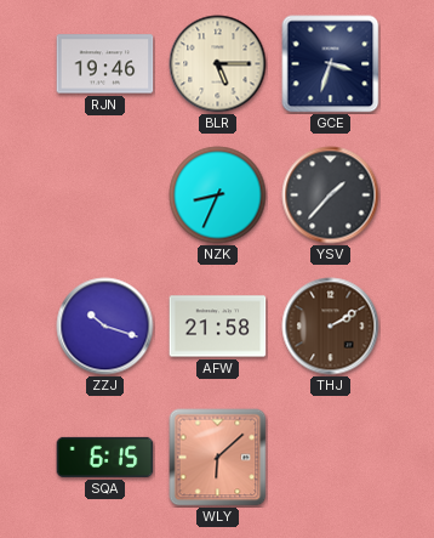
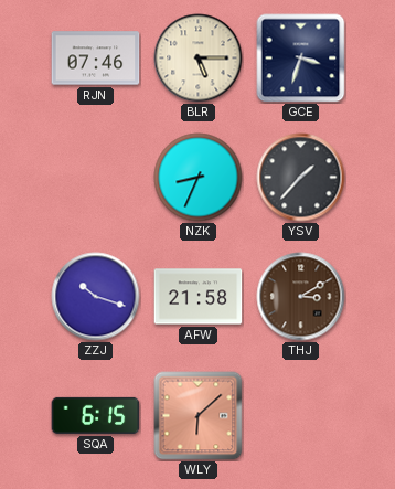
RJN: 19:46 -> 07:46
THJ: 2:10 -> 3:10
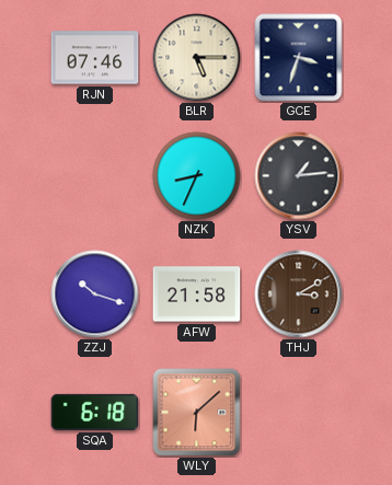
YSV: 1:37 -> 1:14
SQA: 6:15 -> 6:18
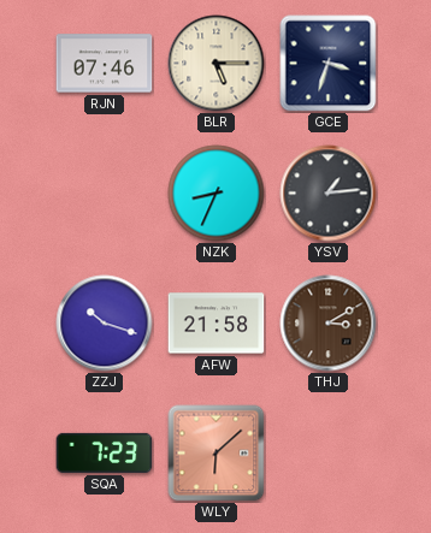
SQA: 6:18 -> 7:23
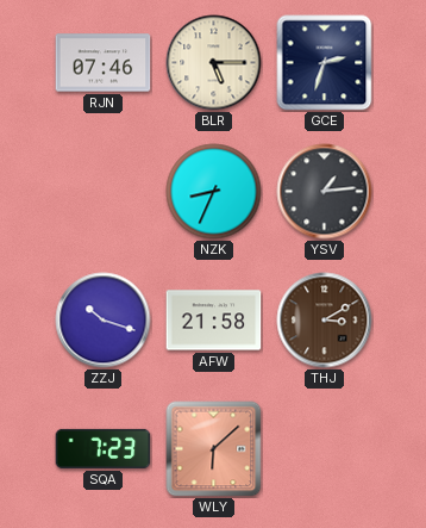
GCE: 3:33 -> 2:33
